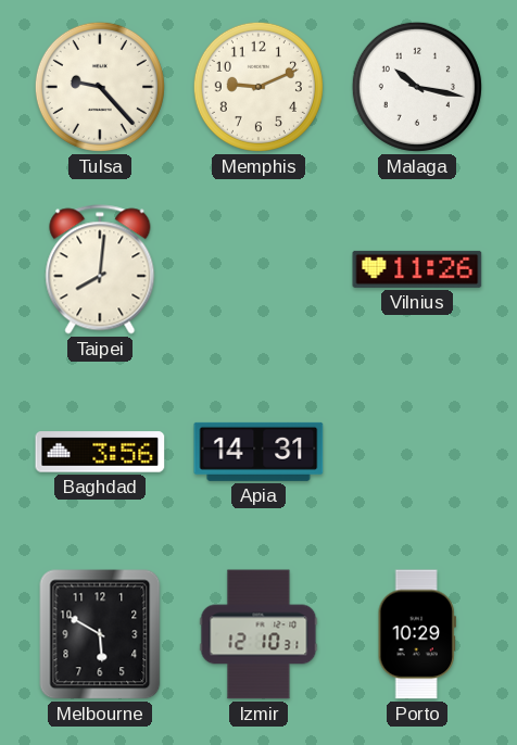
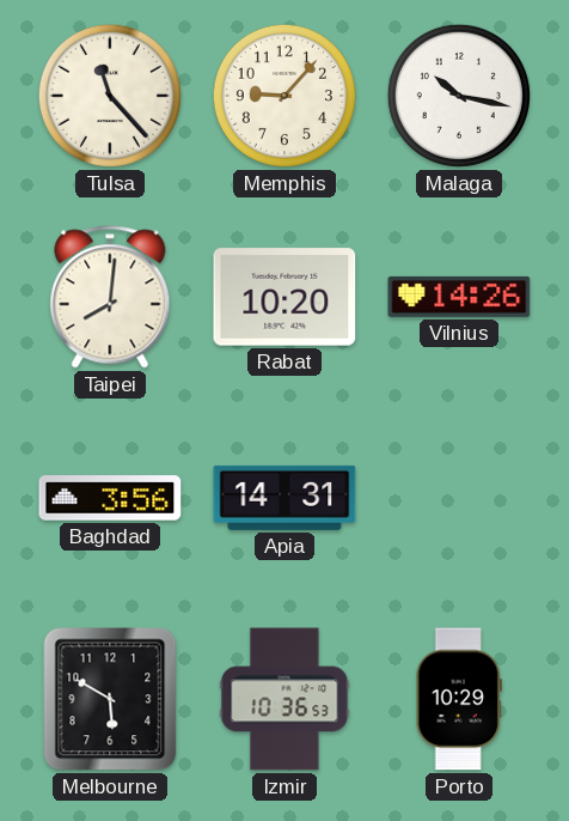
Tulsa: 9:23 -> 11:23
Memphis: 9:11 -> 9:07
Rabat: none -> 10:20
Vilnius: 11:26 -> 14:26
Izmir: 12:10 -> 10:36
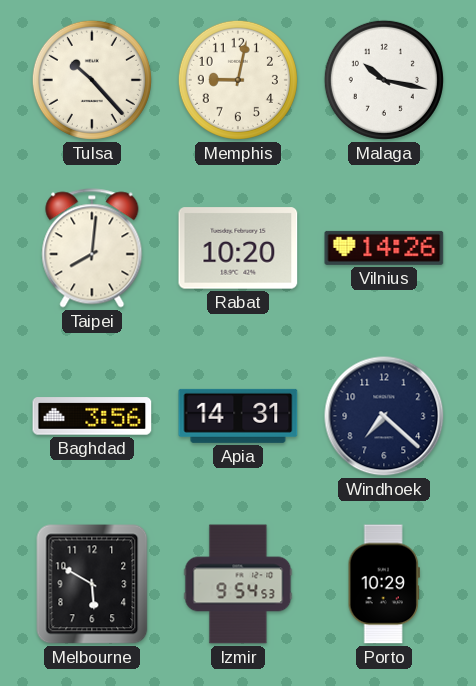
Tulsa: 11:23 -> 10:23
Memphis: 9:07 -> 9:02
Windhoek: none -> 7:22
Izmir: 10:36 -> 9:54
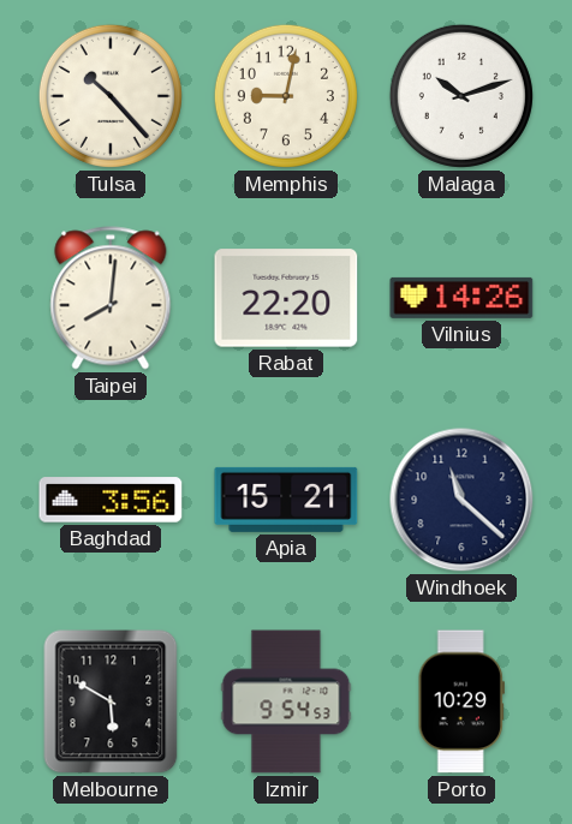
Malaga: 10:17 -> 10:12
Rabat: 10:20 -> 22:20
Apia: 14:31 -> 15:21
Windhoek: 7:22 -> 11:22
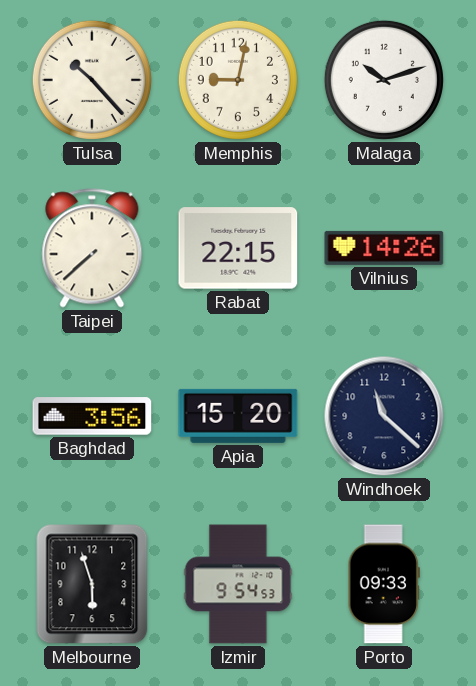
Taipei: 8:01 -> 7:38
Rabat: 22:20 -> 22:15
Apia: 15:21 -> 15:20
Melbourne: 5:50 -> 5:57
Porto: 10:29 -> 09:33
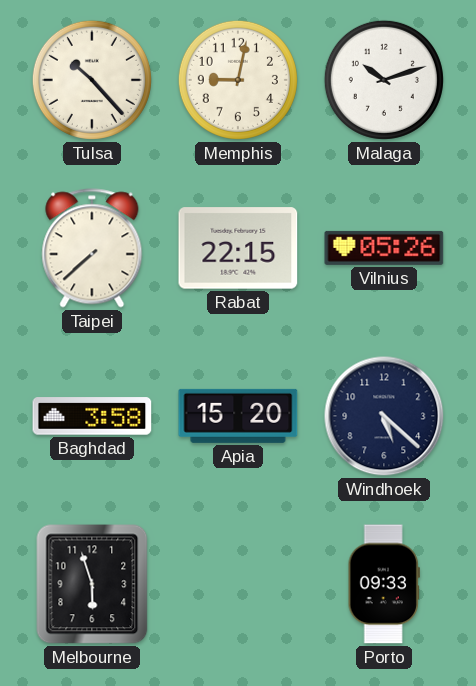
Vilnius: 14:26 -> 05:26
Baghdad: 3:56 -> 3:58
Windhoek: 11:22 -> 5:22
Izmir: 9:54 -> none
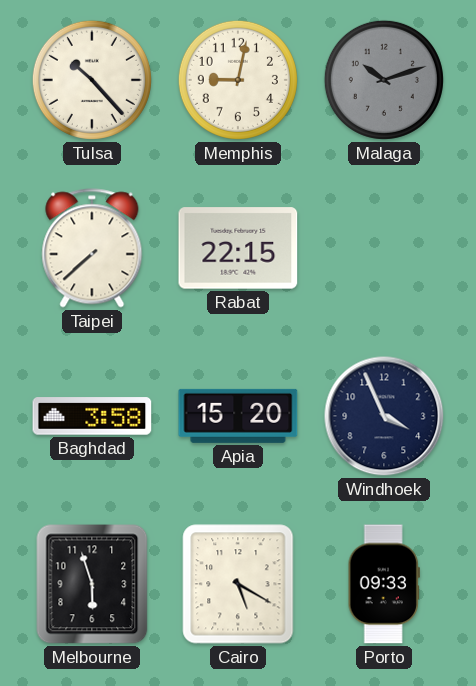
Malaga dial: white -> grey
Vilnius: 05:26 -> none
Windhoek: 5:22 -> 3:56
Cairo: none -> 5:20
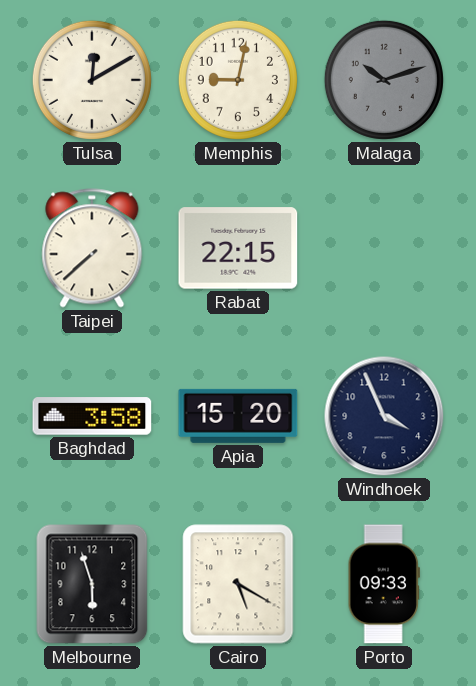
Tulsa: 10:23 -> 12:10
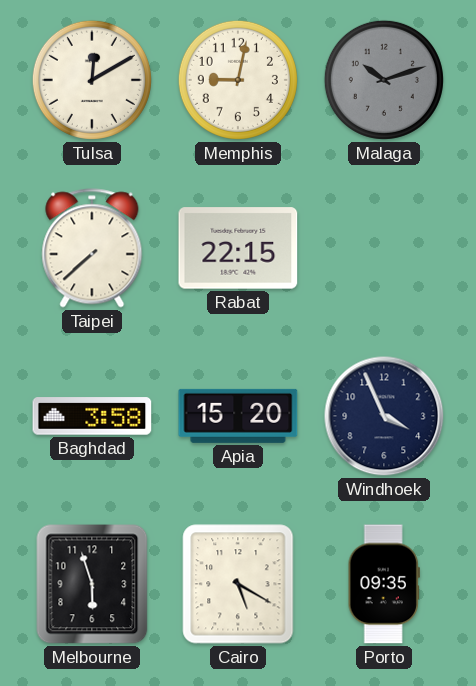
Porto: 09:33 -> 09:35
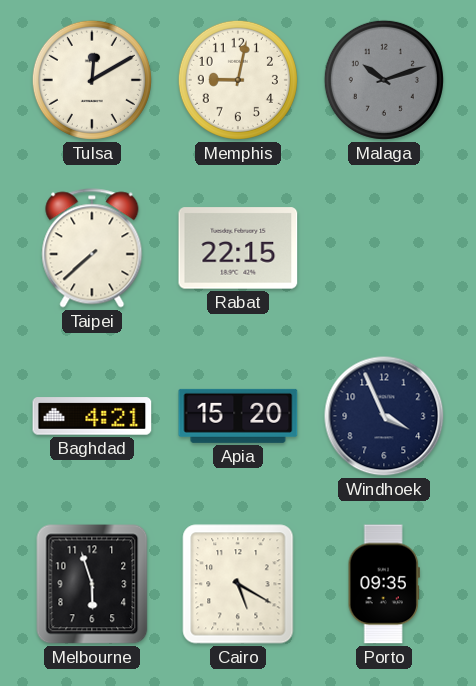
Baghdad: 3:58 -> 4:21
